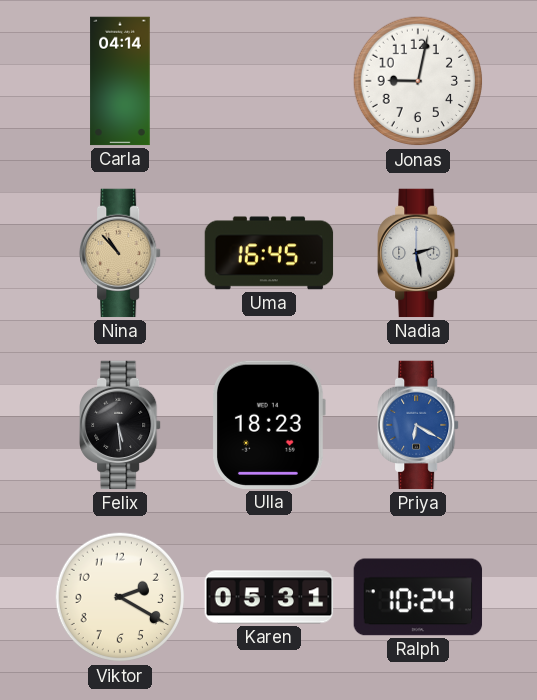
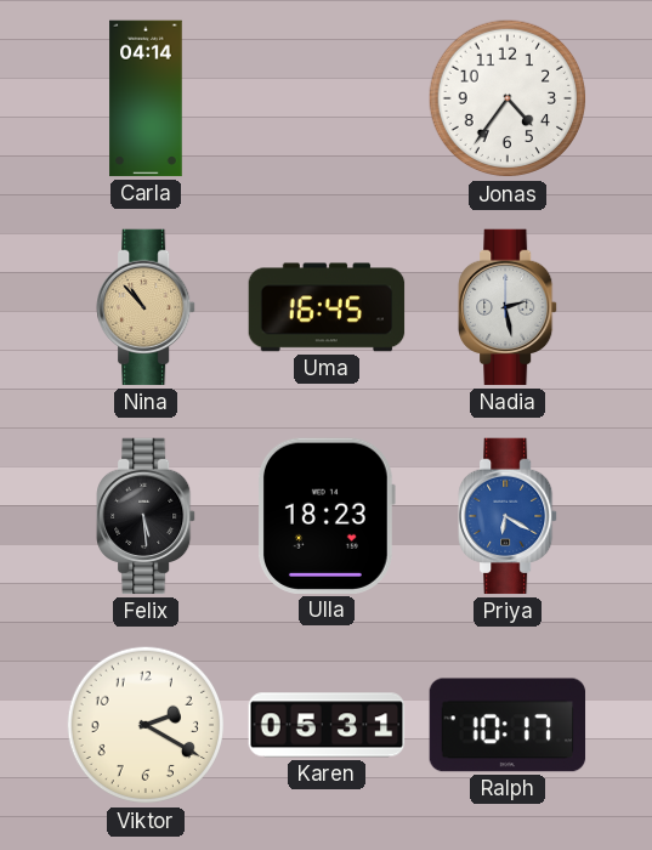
Jonas: 9:02 -> 4:36
Ralph: 10:24 -> 10:17
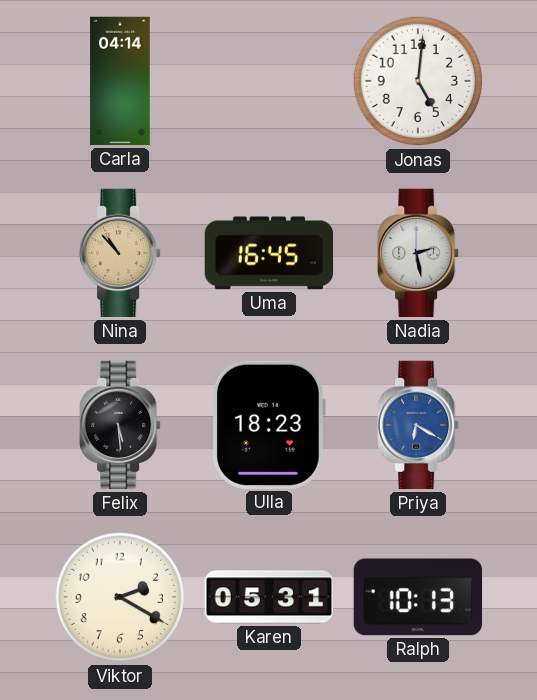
Jonas: 4:36 -> 5:01
Ralph: 10:17 -> 10:13
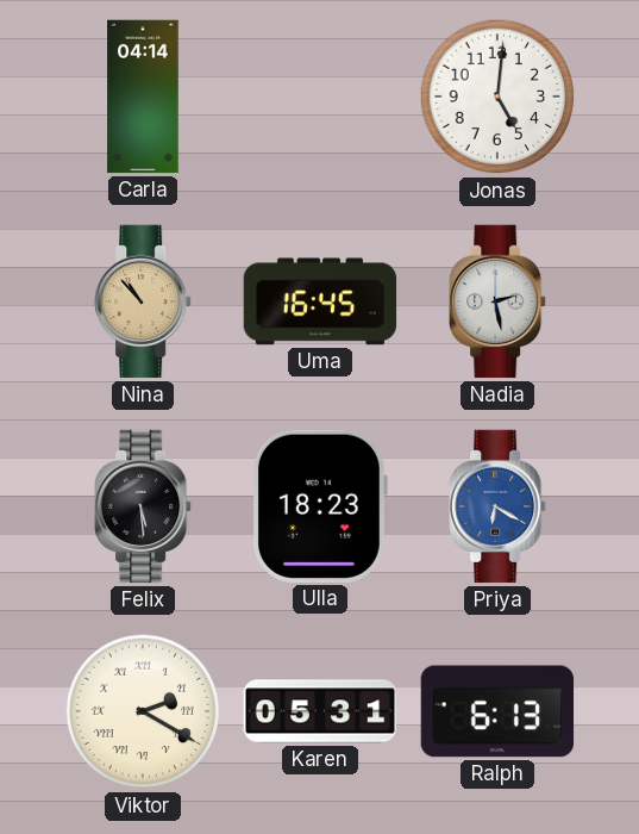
Viktor numerals: Arabic -> Roman
Ralph: 10:13 -> 6:13
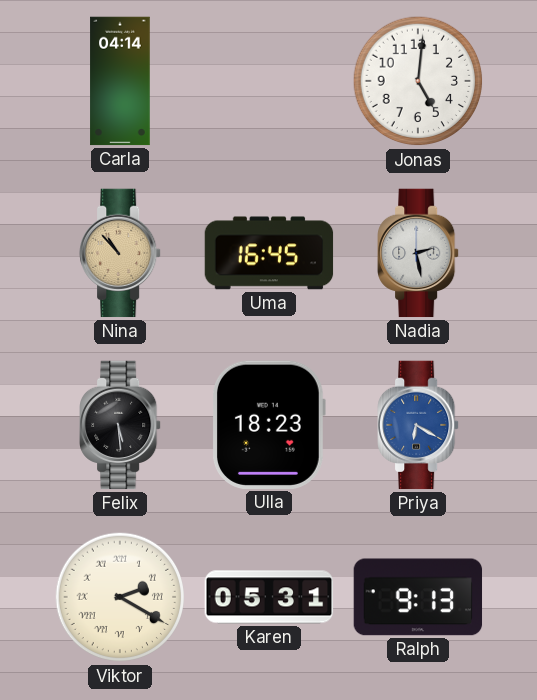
Ralph: 6:13 -> 9:13
